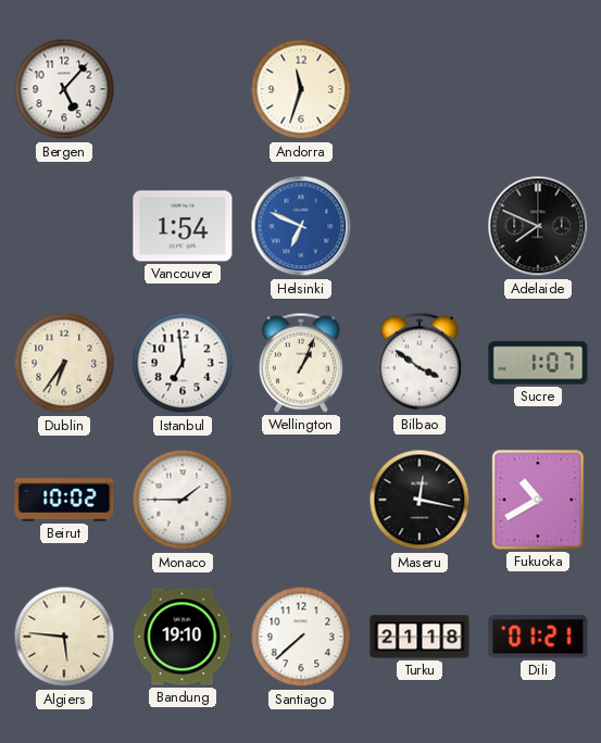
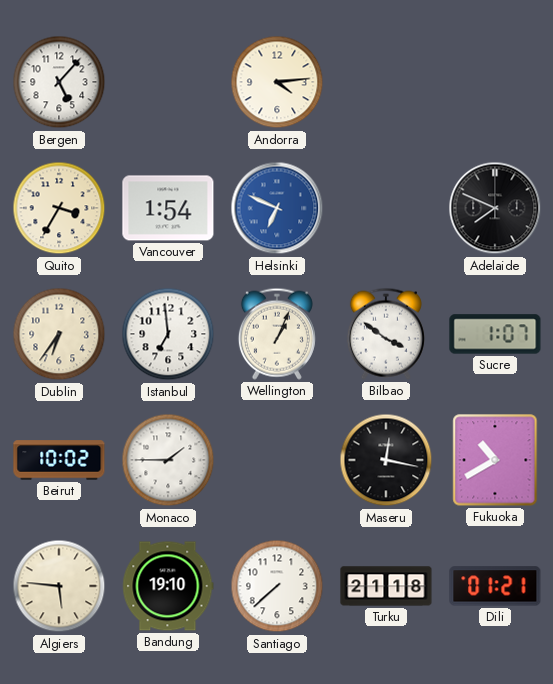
Andorra: 11:33 -> 4:14
Quito: none -> 3:35
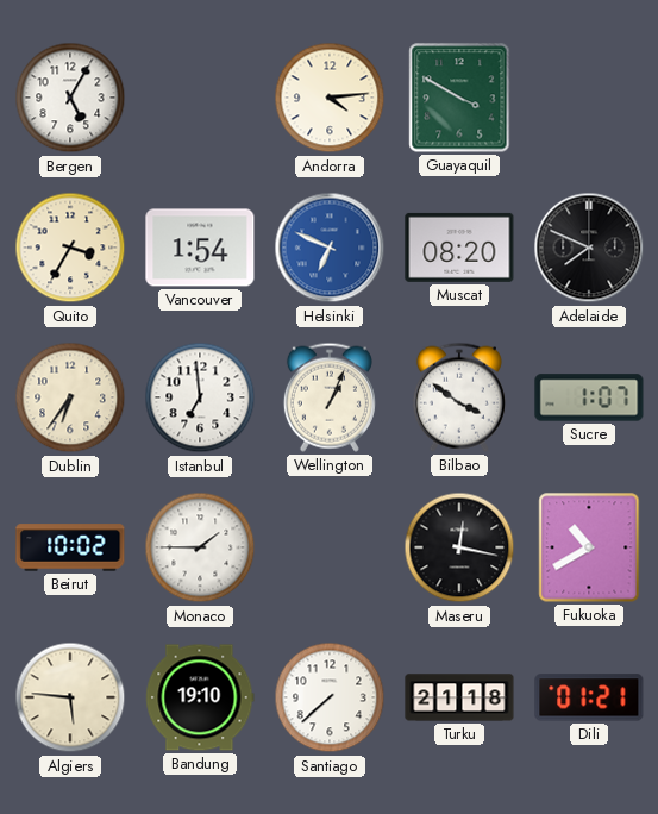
Bergen: 5:07 -> 5:05
Guayaquil: none -> 3:50
Muscat: none -> 08:20
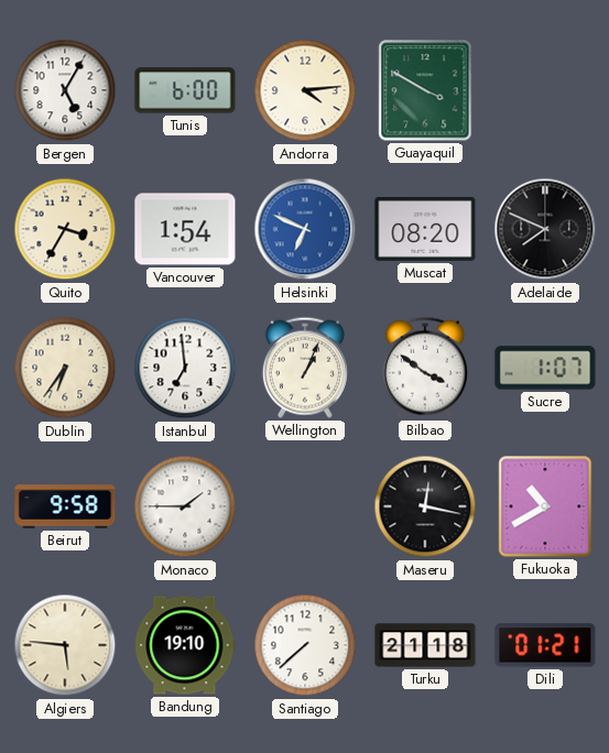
Tunis: none -> 6:00
Beirut: 10:02 -> 9:58
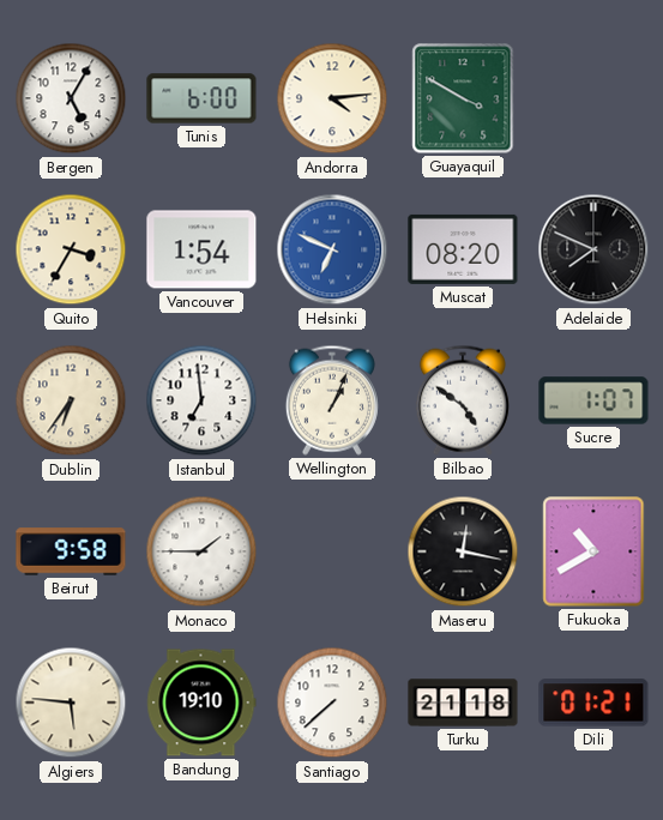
Bilbao: 3:51 -> 4:51
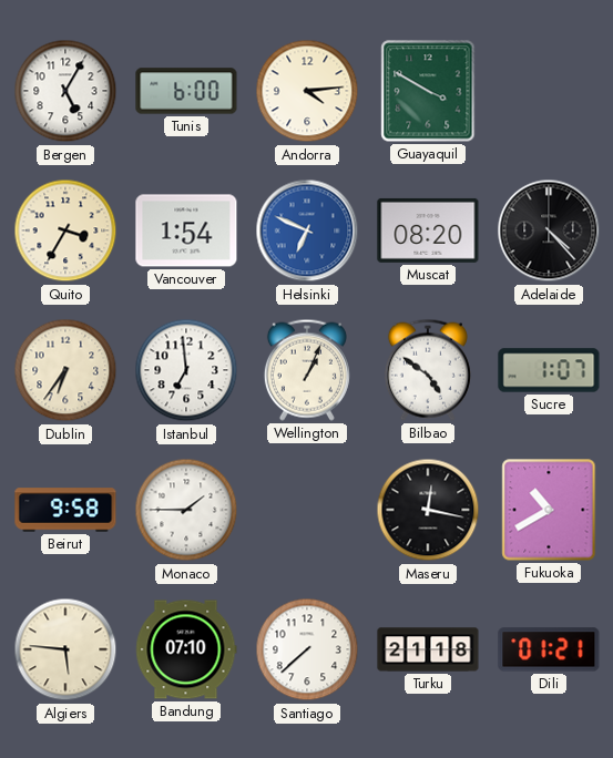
Adelaide: 7:49 -> 4:23
Bandung: 19:10 -> 07:10
